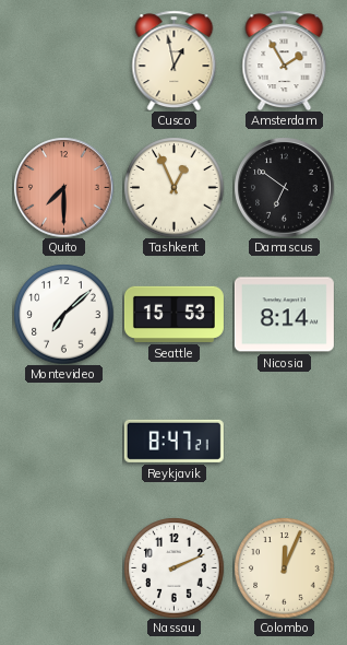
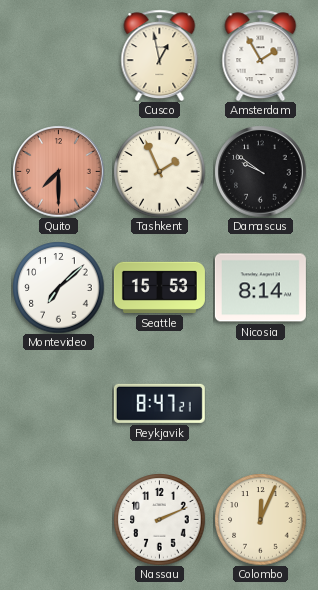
Tashkent: 12:56 -> 1:56
Damascus: 6:51 -> 9:51
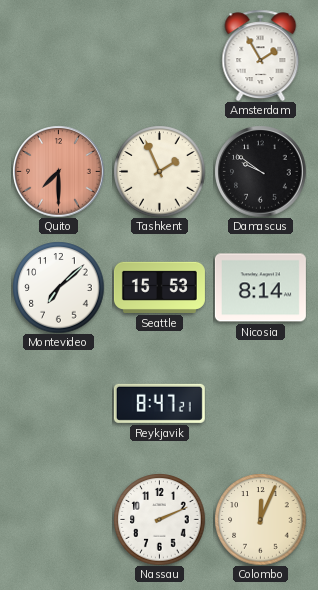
Cusco: 12:58 -> none
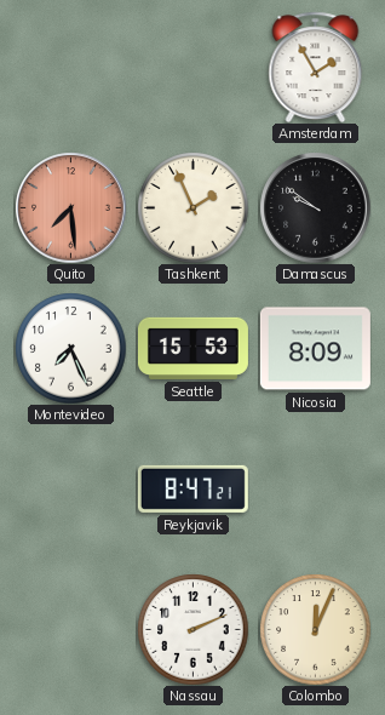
Quito: 7:30 -> 7:29
Montevideo: 7:08 -> 7:26
Nicosia: 8:14 -> 8:09
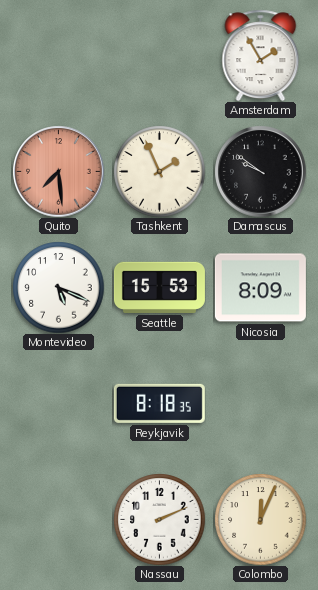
Montevideo: 7:26 -> 5:19
Reykjavik: 8:47 -> 8:18
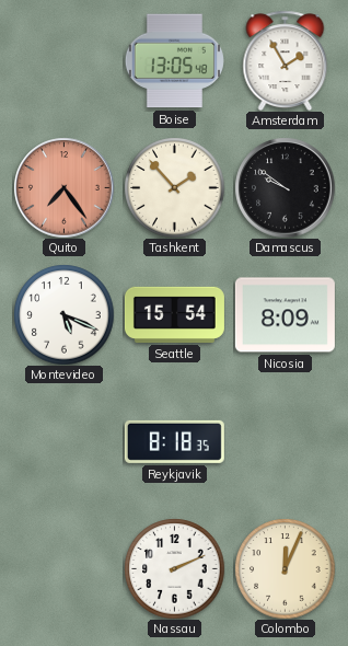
Boise: none -> 13:05
Quito: 7:29 -> 7:24
Tashkent: 1:56 -> 1:53
Seattle: 15:53 -> 15:54
